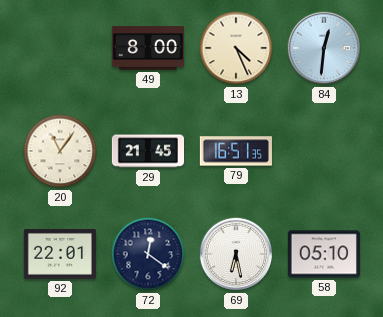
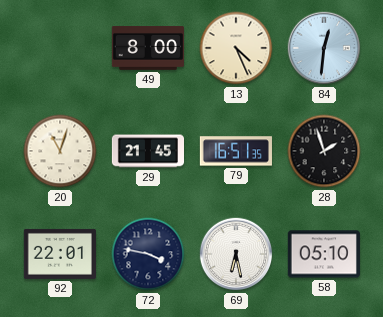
20: 11:06 -> 11:03
28: none -> 1:57
72: 12:21 -> 3:47
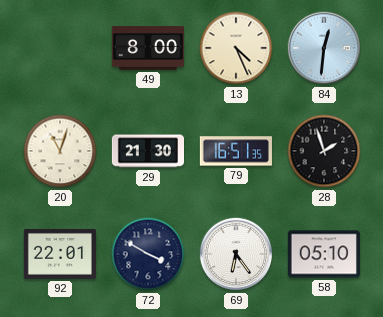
29: 21:45 -> 21:30
72: 3:47 -> 3:50
69: 6:28 -> 6:24
